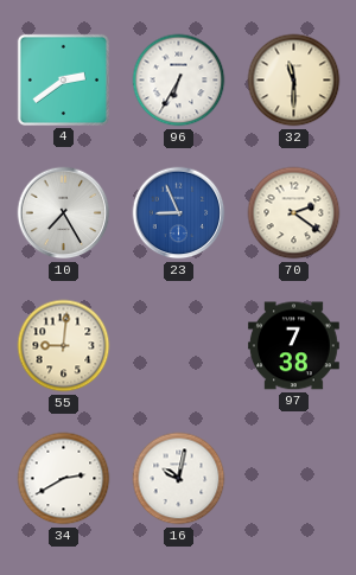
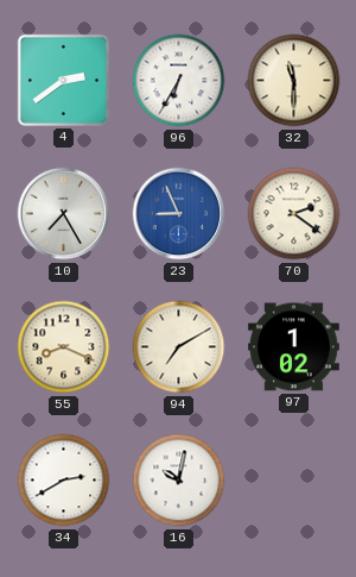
55: 9:01 -> 8:19
94: none -> 7:10
97: 7:38 -> 1:02
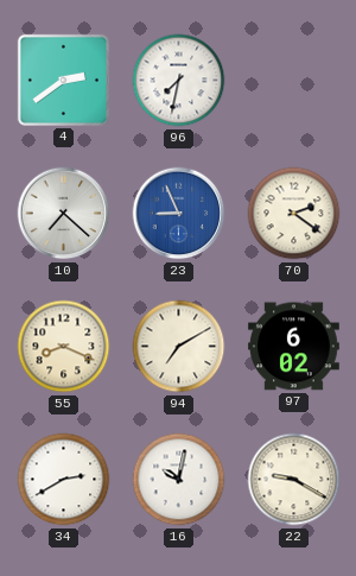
96: 6:35 -> 7:32
32: 11:30 -> none
10: 7:25 -> 7:22
97: 1:02 -> 6:02
22: none -> 9:20
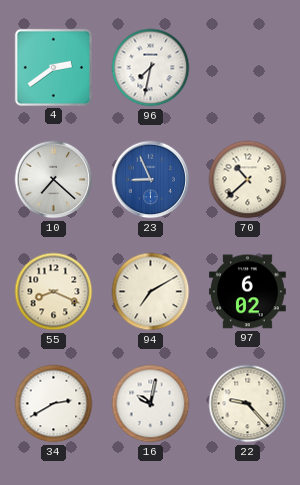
70: 2:21 -> 10:38
22: 9:20 -> 9:23
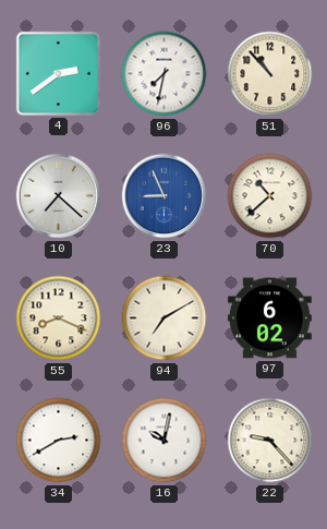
51: none -> 10:53
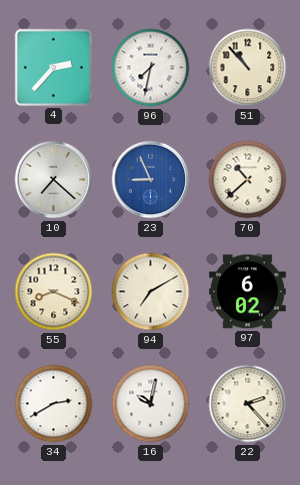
4: 2:39 -> 2:37
22: 9:23 -> 2:23
